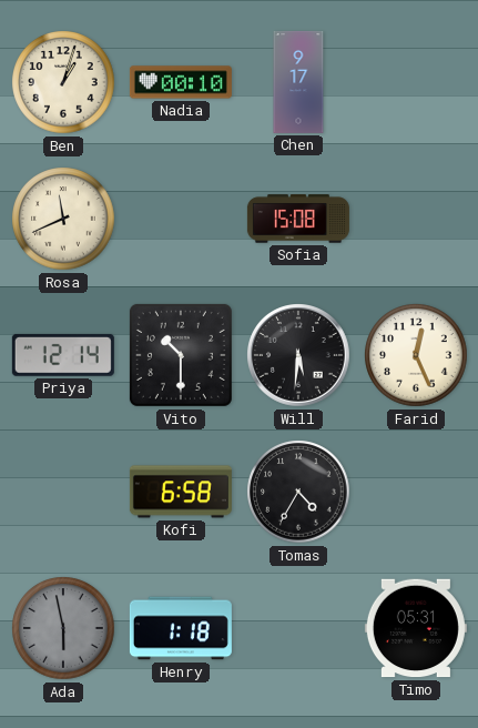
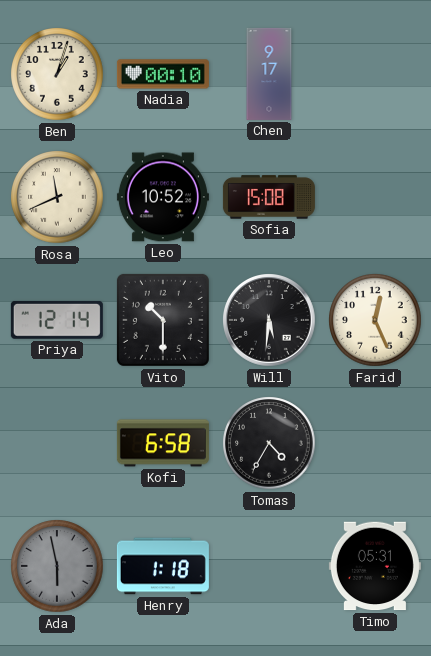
Leo: none -> 10:52
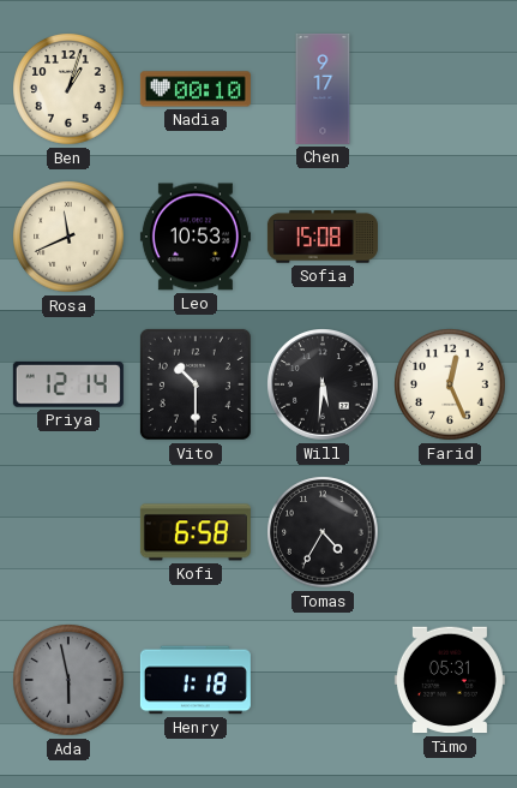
Leo: 10:52 -> 10:53
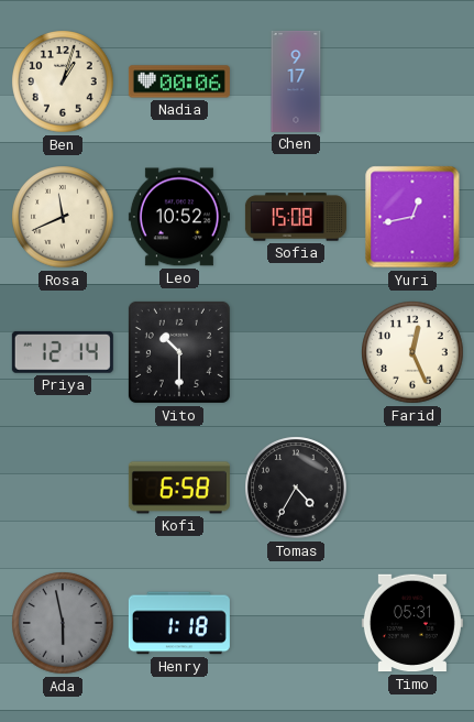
Nadia: 00:10 -> 00:06
Leo: 10:53 -> 10:52
Yuri: none -> 12:43
Will: 5:31 -> none
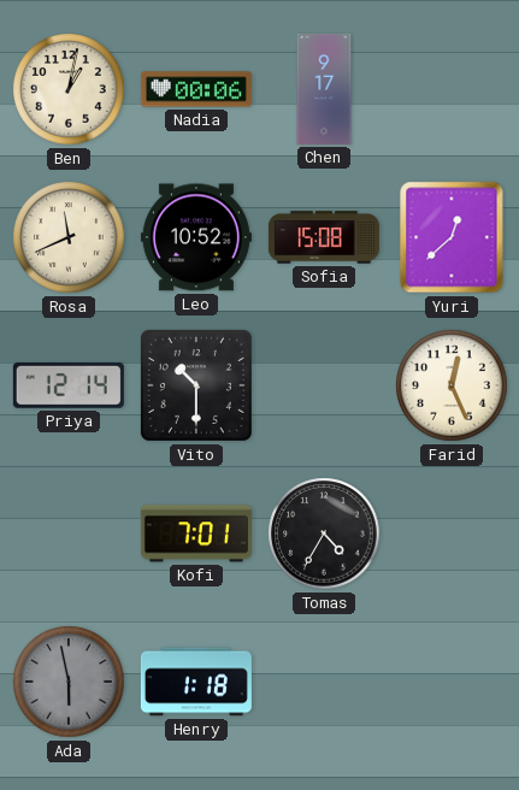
Ben: 1:03 -> 1:02
Yuri: 12:43 -> 12:38
Kofi: 6:58 -> 7:01
Timo: 05:31 -> none
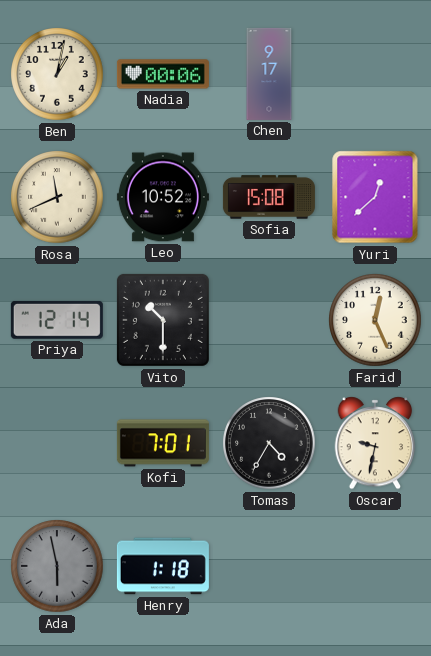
Oscar: none -> 9:32
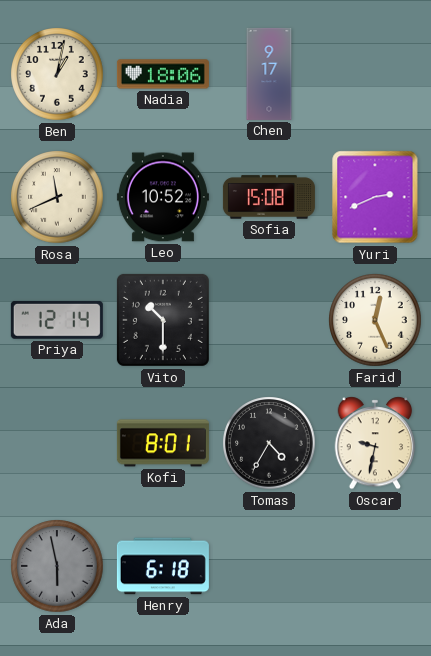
Nadia: 00:06 -> 18:06
Yuri: 12:38 -> 2:41
Kofi: 7:01 -> 8:01
Henry: 1:18 -> 6:18
